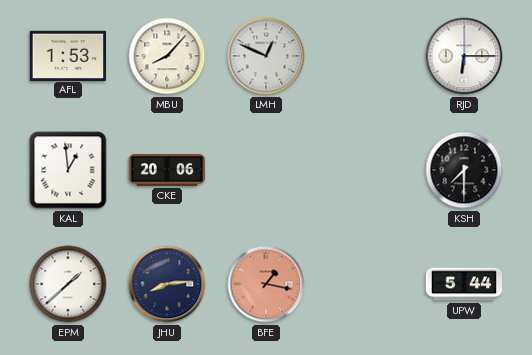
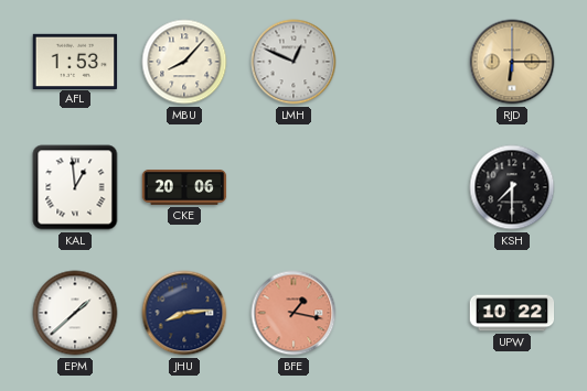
RJD dial: white -> champagne
UPW: 5:44 -> 10:22
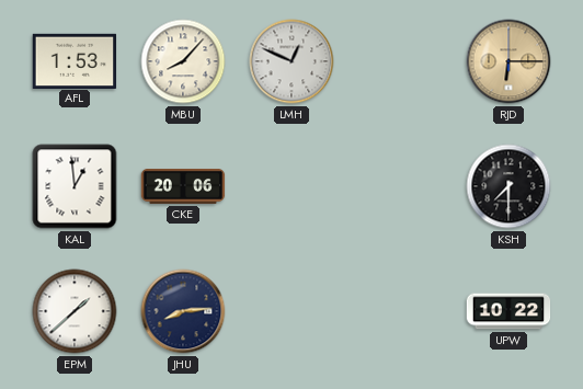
BFE: 1:17 -> none
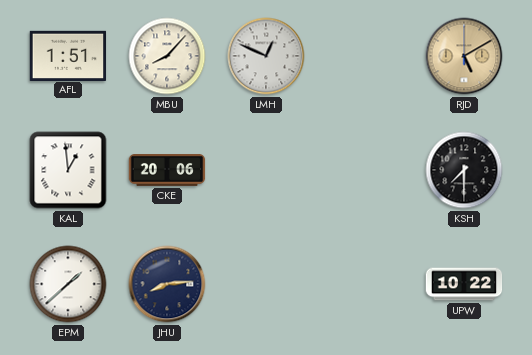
AFL: 1:53 -> 1:51
RJD: 6:15 -> 5:10
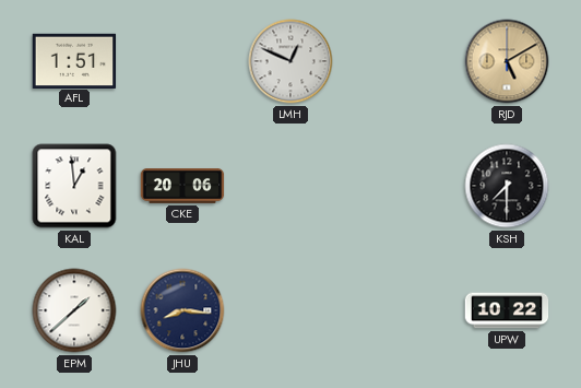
MBU: 8:07 -> none
JHU: 8:14 -> 8:16
